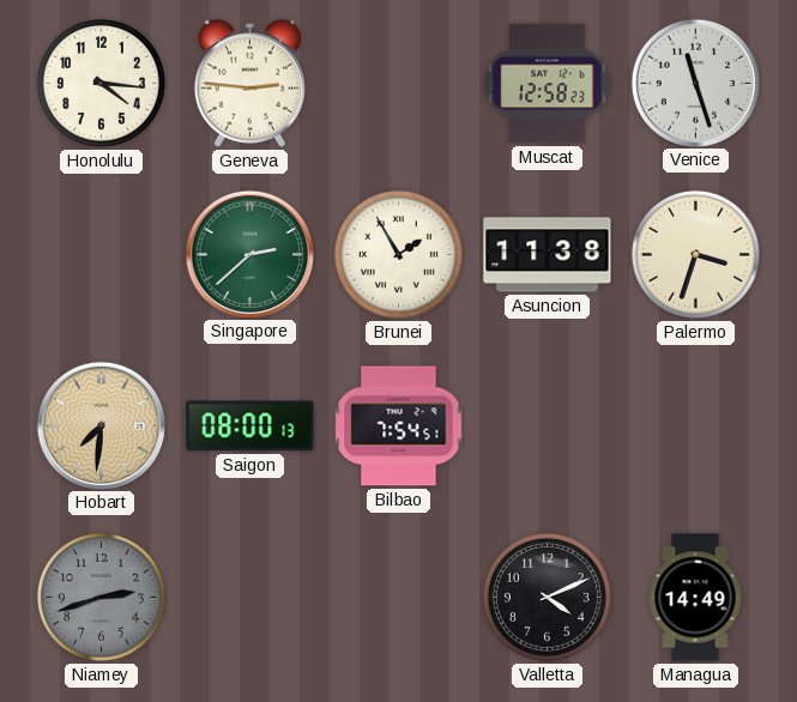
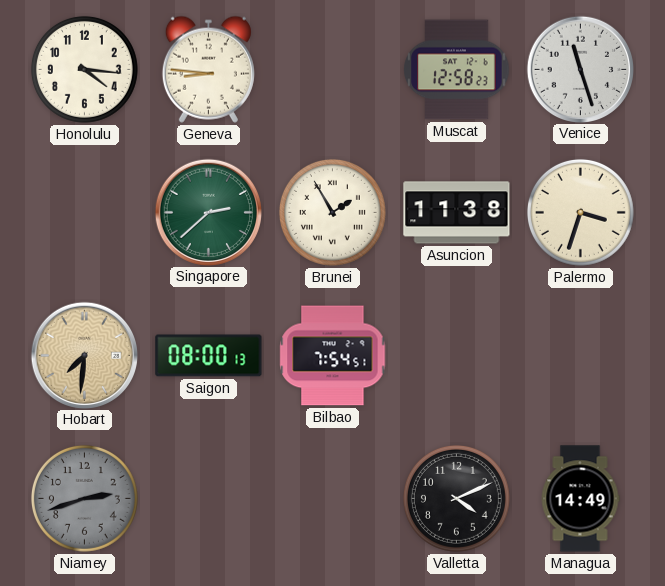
Geneva: 2:46 -> 8:46
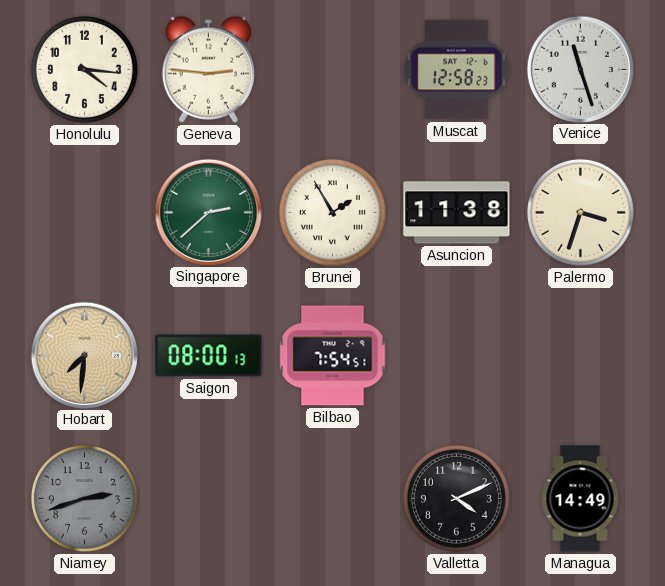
Geneva: 8:46 -> 2:46
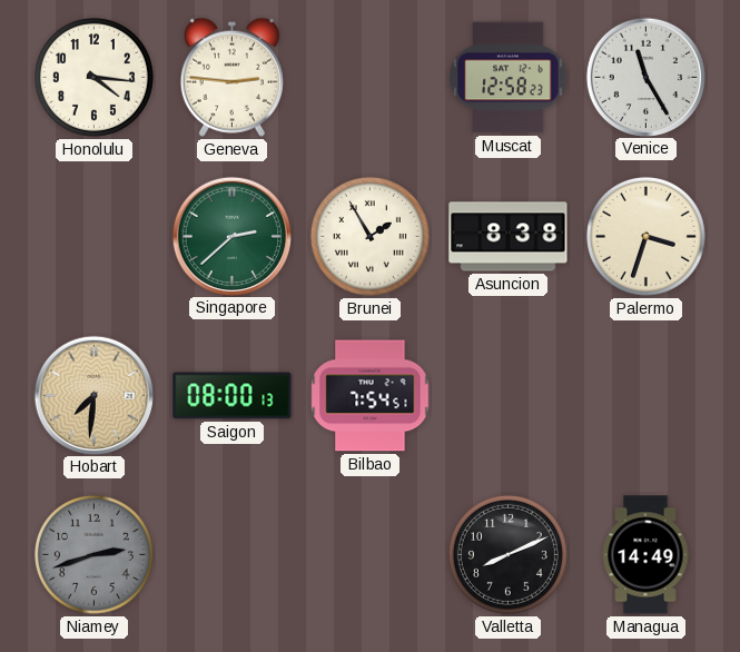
Venice: 11:27 -> 11:25
Asuncion: 11:38 -> 8:38
Valletta: 4:11 -> 8:11
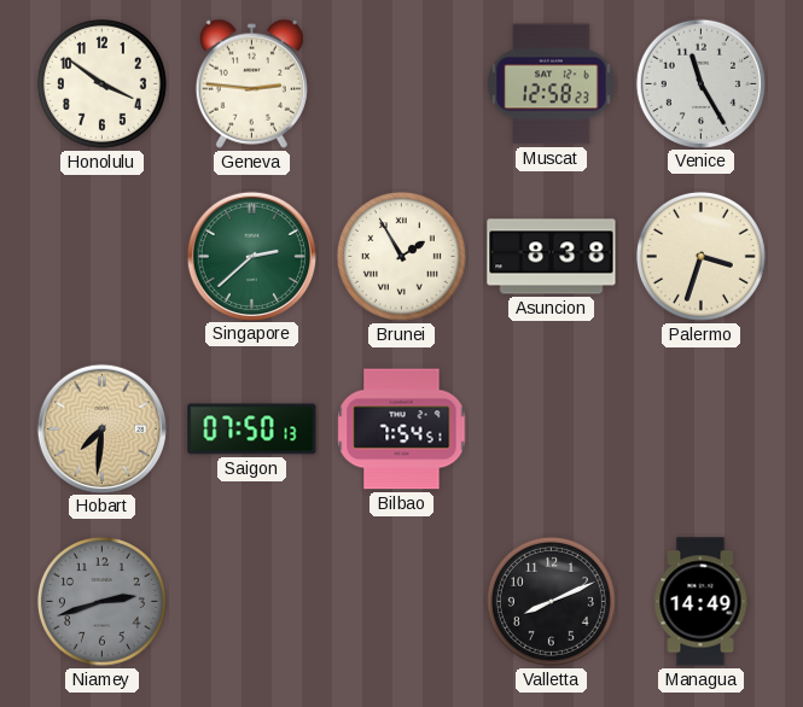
Honolulu: 4:16 -> 3:51
Saigon: 08:00 -> 07:50
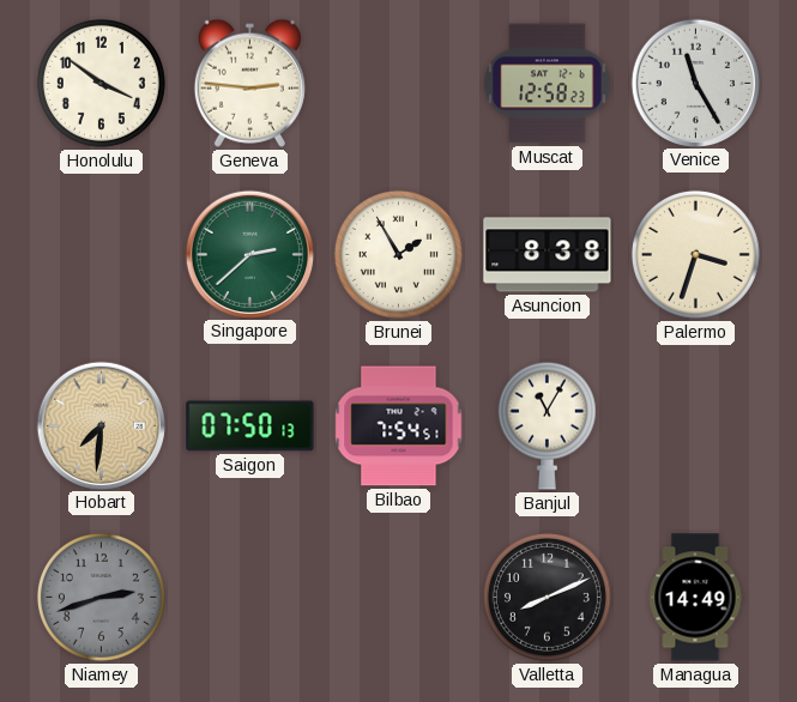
Banjul: none -> 11:05
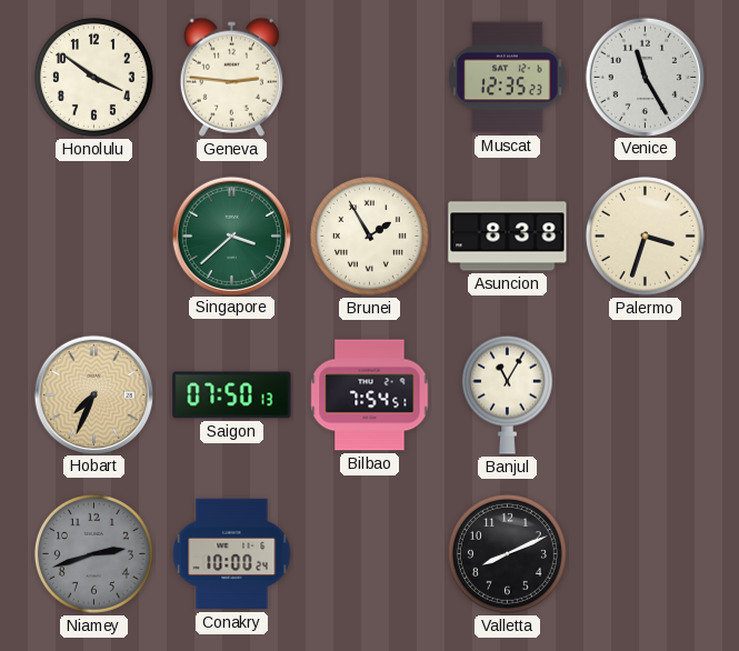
Muscat: 12:58 -> 12:35
Singapore: 2:38 -> 3:38
Hobart: 7:31 -> 7:34
Conakry: none -> 10:00
Managua: 14:49 -> none
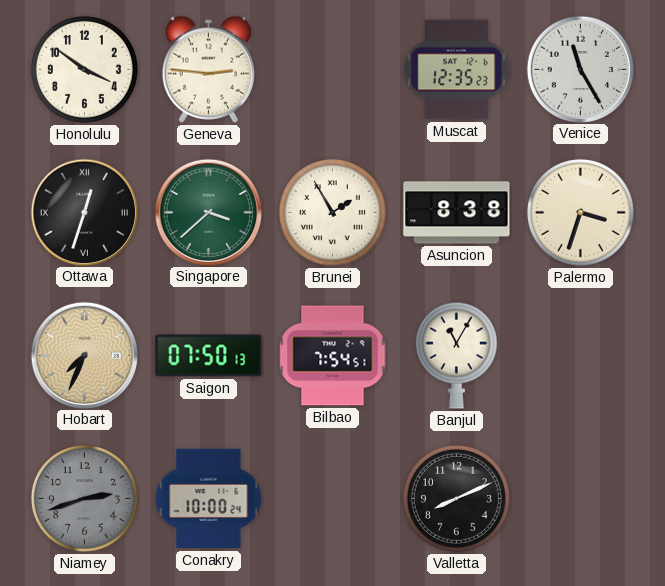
Ottawa: none -> 12:33
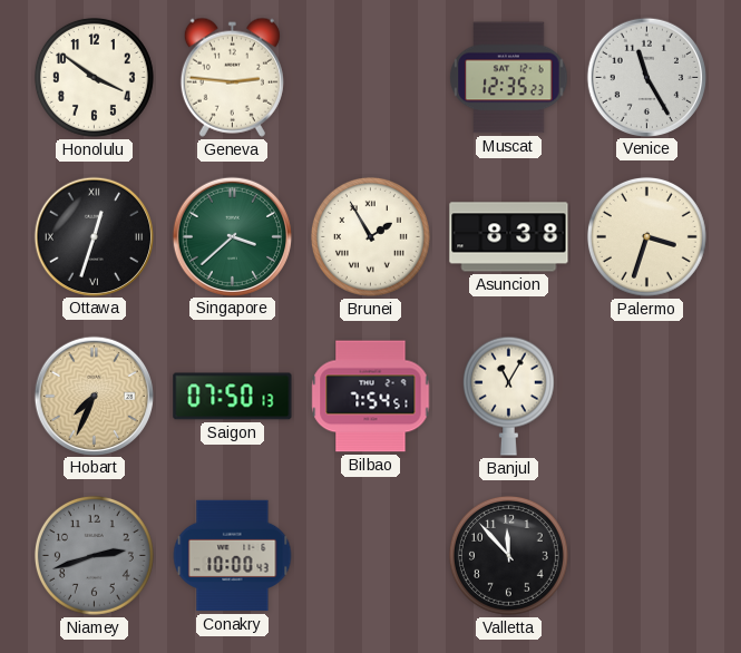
Conakry: 10:00:24 -> 10:00:43
Valletta: 8:11 -> 11:53
